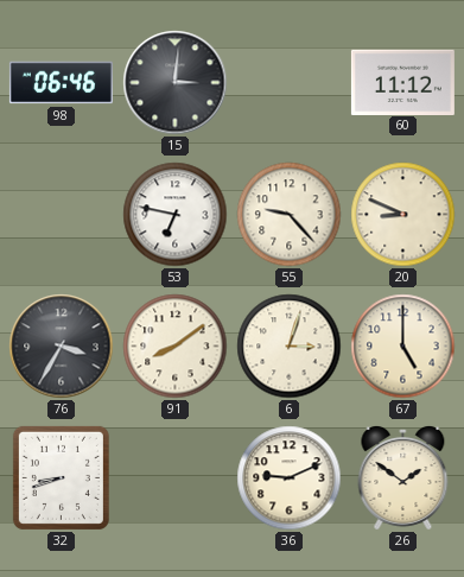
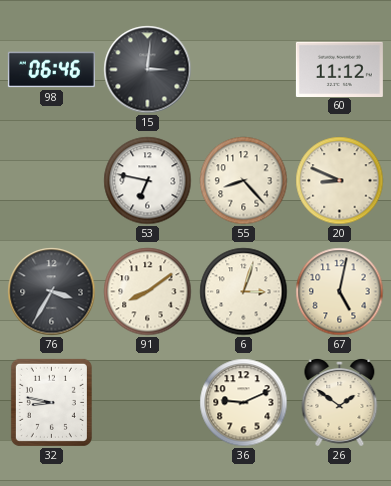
55: 9:23 -> 8:23
67: 5:00 -> 5:02
32: 8:42 -> 8:47
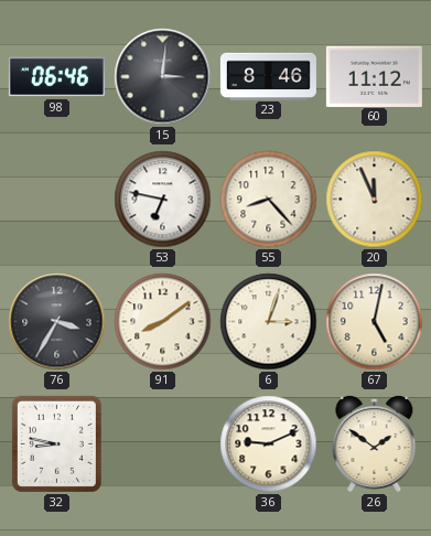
23: none -> 8:46
20: 8:49 -> 11:56
